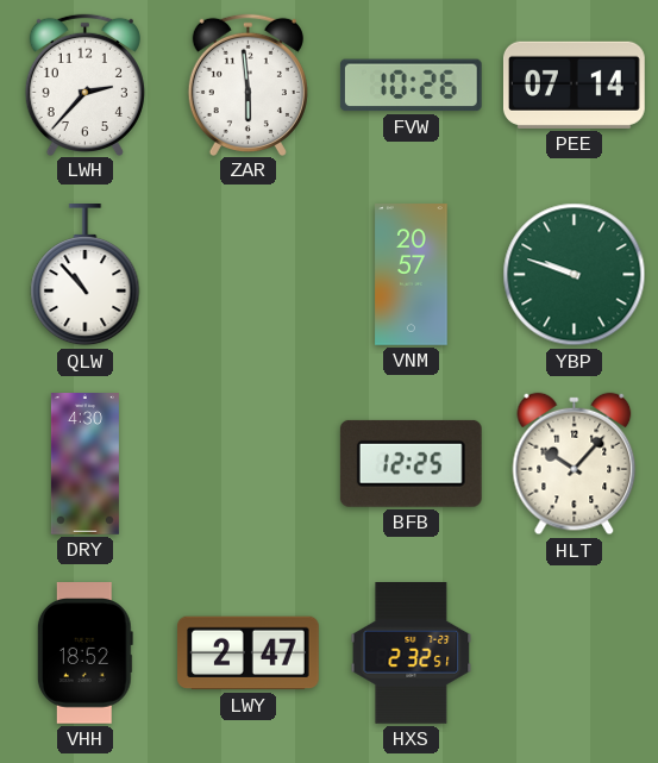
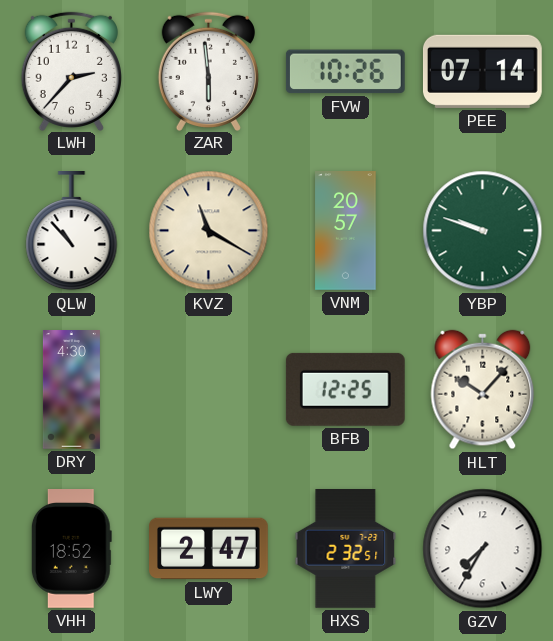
KVZ: none -> 11:20
GZV: none -> 7:35
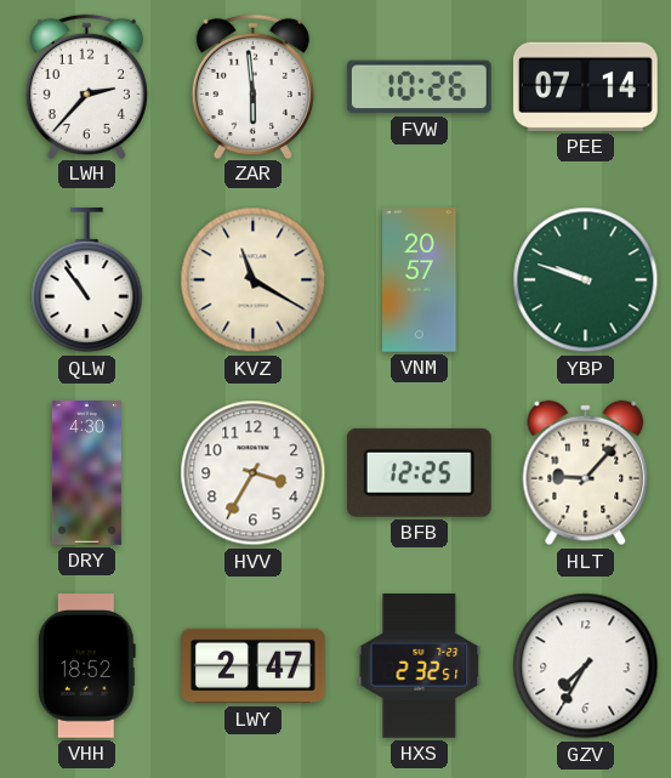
QLW: 10:53 -> 10:54
HVV: none -> 3:35
HLT: 10:07 -> 9:07
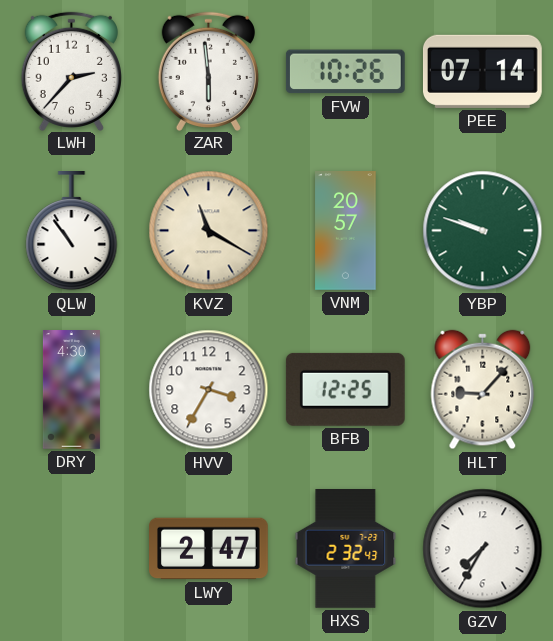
VHH: 18:52 -> none
HXS: 2:32:51 -> 2:32:43
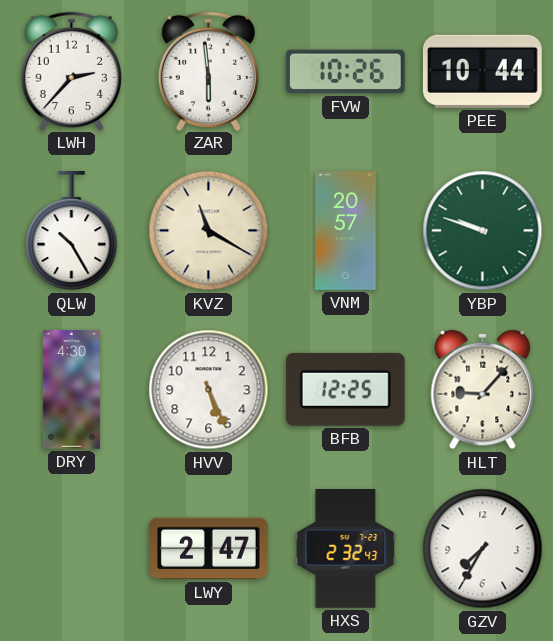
PEE: 07:14 -> 10:44
QLW: 10:54 -> 10:25
HVV: 3:35 -> 5:26
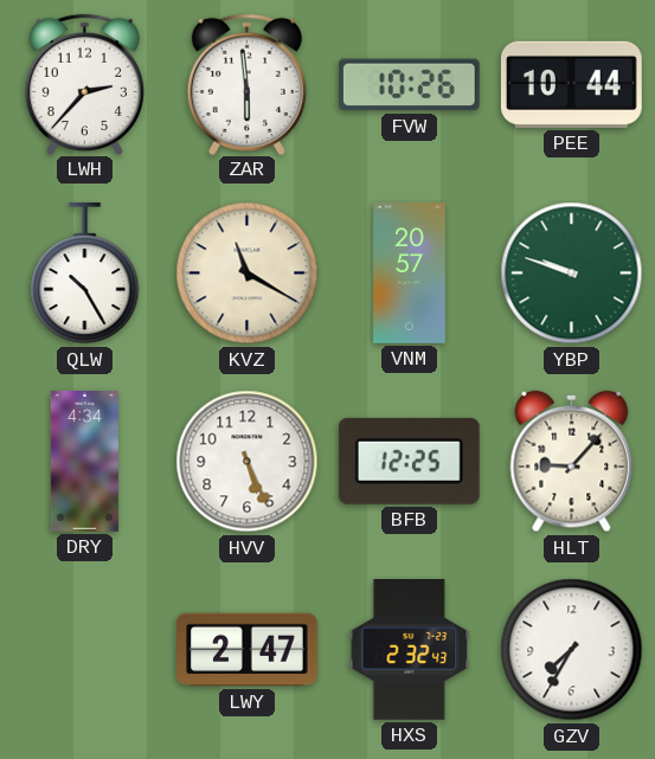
DRY: 4:30 -> 4:34
